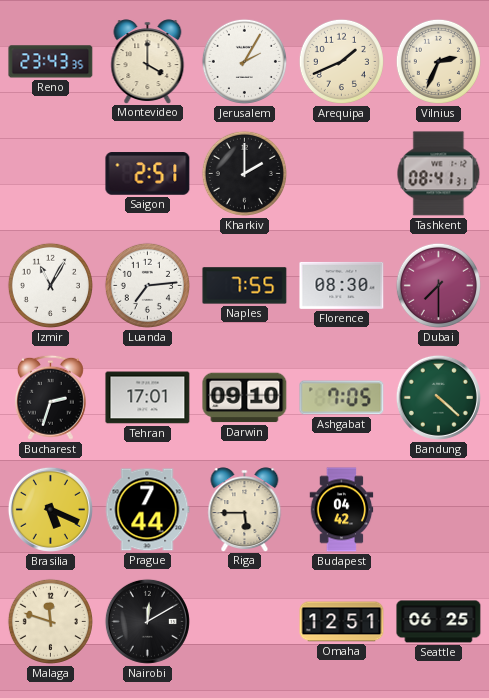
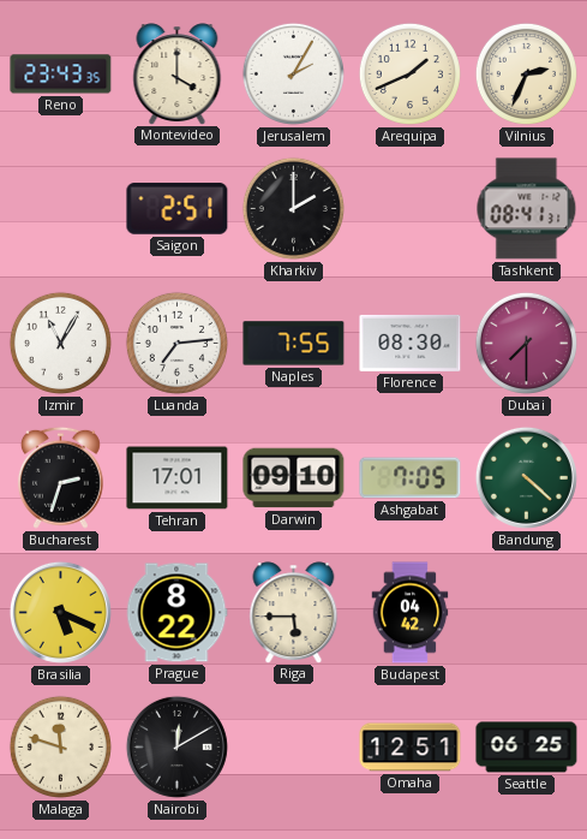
Prague: 7:44 -> 8:22
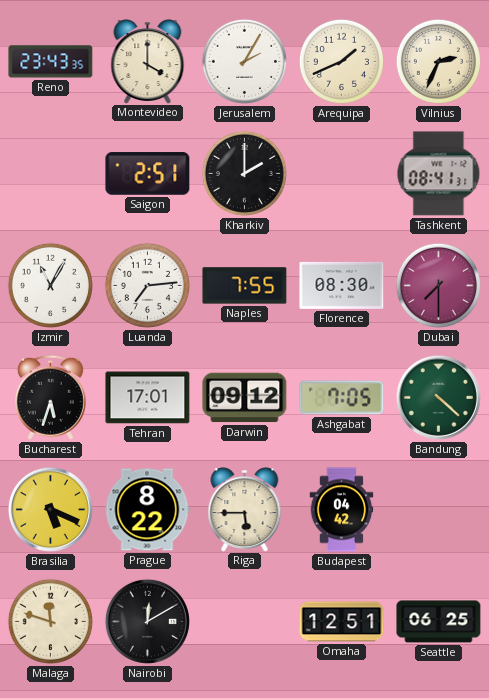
Bucharest: 2:33 -> 5:33
Darwin: 09:10 -> 09:12
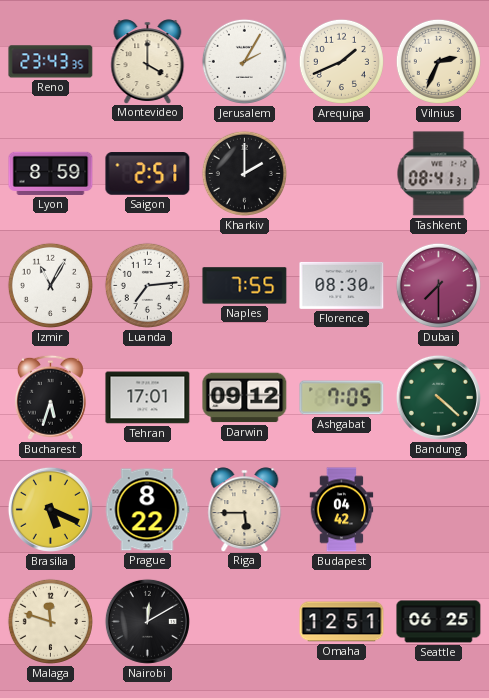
Lyon: none -> 8:59
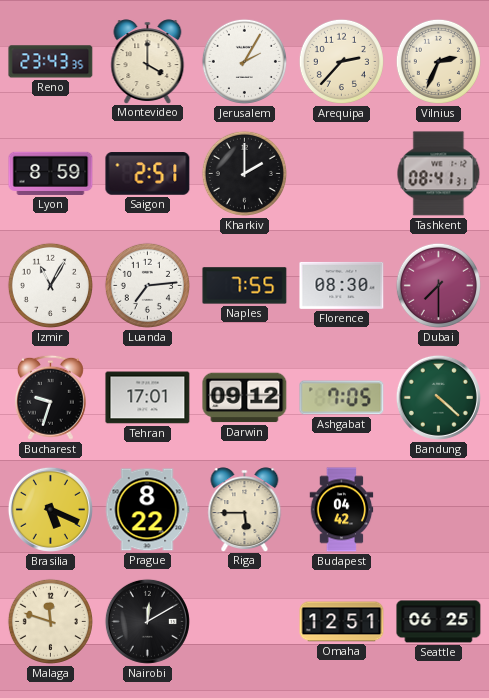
Arequipa: 1:41 -> 2:37
Bucharest: 5:33 -> 9:33
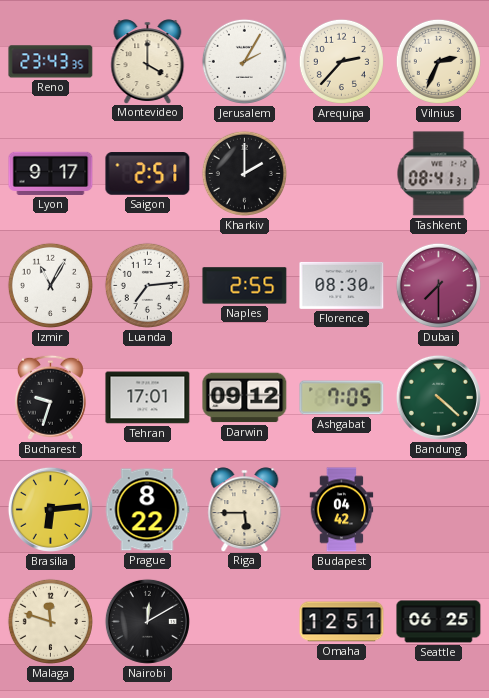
Lyon: 8:59 -> 9:17
Naples: 7:55 -> 2:55
Brasilia: 5:19 -> 6:14
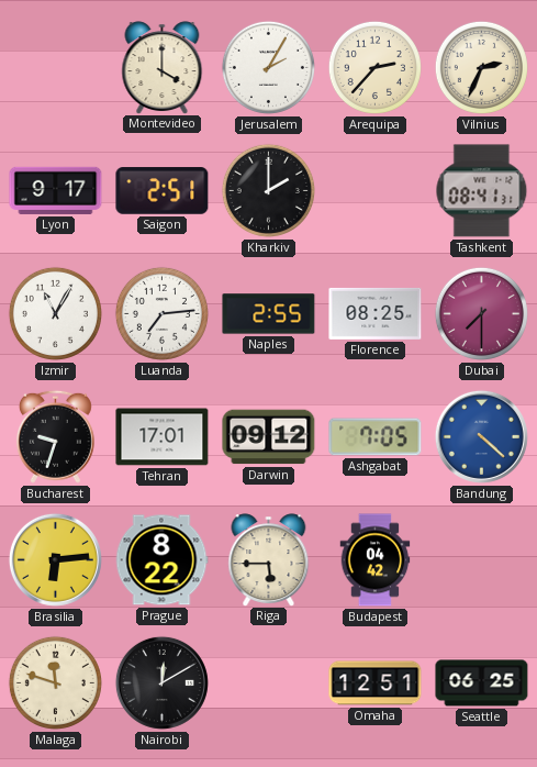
Reno: 23:43 -> none
Florence: 08:30 -> 08:25
Bandung dial: green -> blue
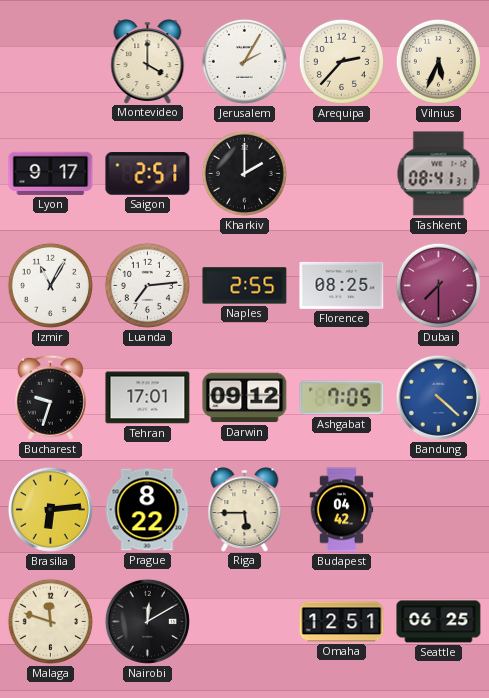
Vilnius: 2:34 -> 5:34
